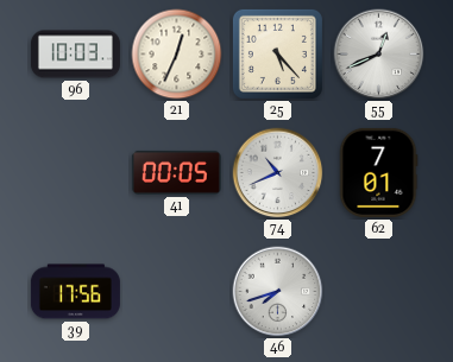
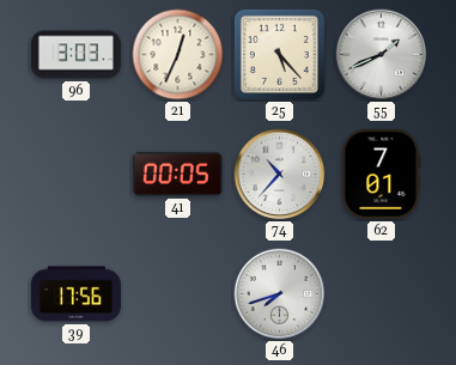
96: 10:03 -> 3:03
55: 12:41 -> 1:41
74: 10:41 -> 10:37
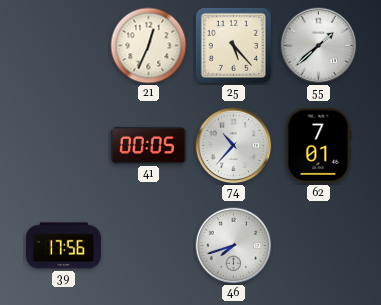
96: 3:03 -> none
55: 1:41 -> 1:38
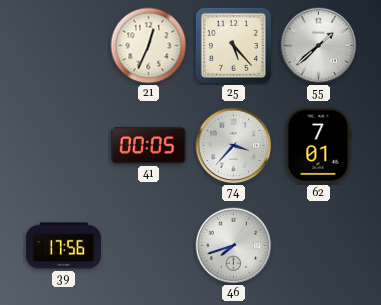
74: 10:37 -> 3:37
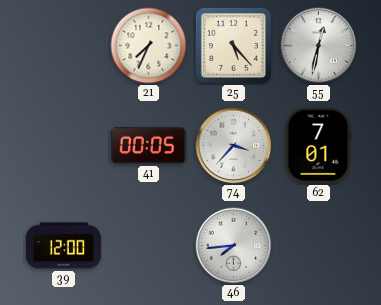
21: 12:34 -> 7:34
55: 1:38 -> 12:32
39: 17:56 -> 12:00
46: 7:42 -> 7:44
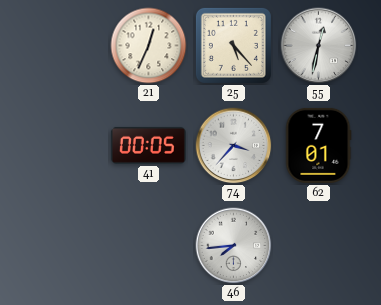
21: 7:34 -> 12:34
39: 12:00 -> none
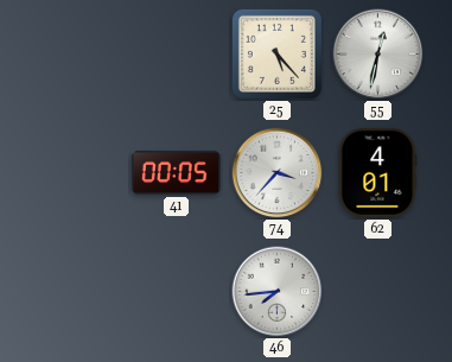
21: 12:34 -> none
62: 7:01 -> 4:01
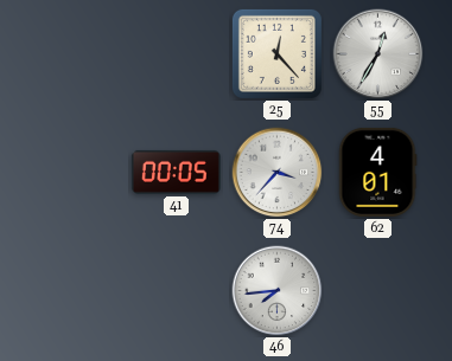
25: 5:23 -> 12:23
55: 12:32 -> 12:35
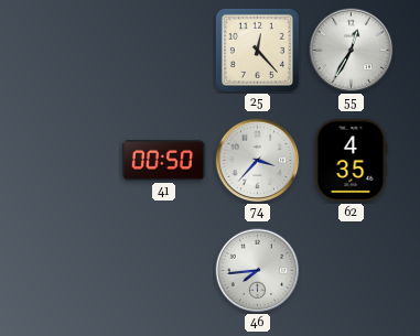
41: 00:05 -> 00:50
62: 4:01 -> 4:35
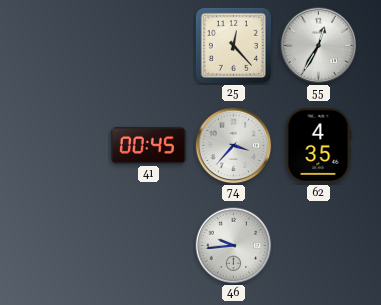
41: 00:50 -> 00:45
46: 7:44 -> 9:44
